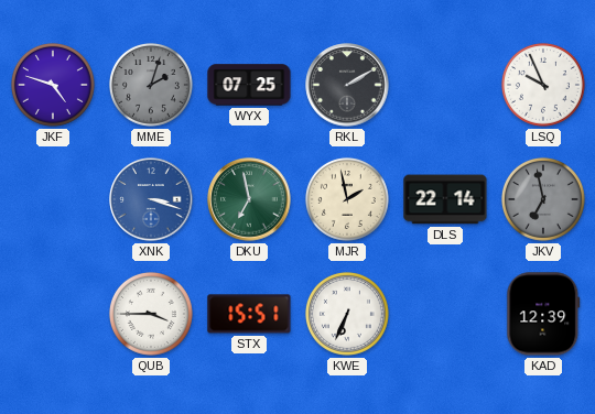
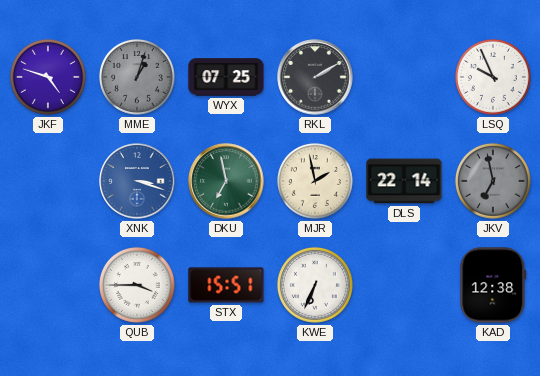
MME: 2:03 -> 1:03
KAD: 12:39 -> 12:38
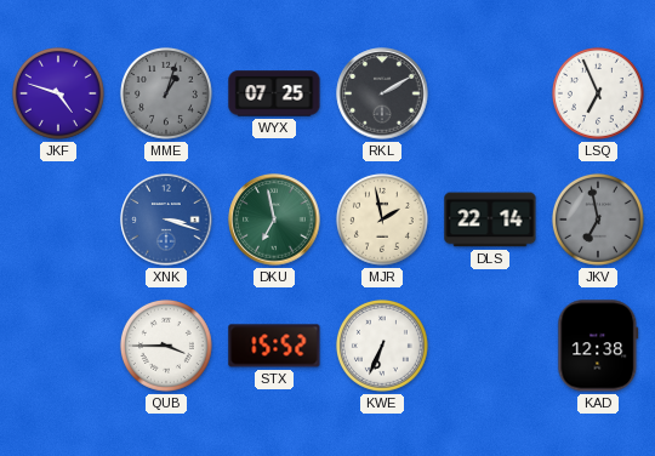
LSQ: 9:56 -> 6:56
STX: 15:51 -> 15:52
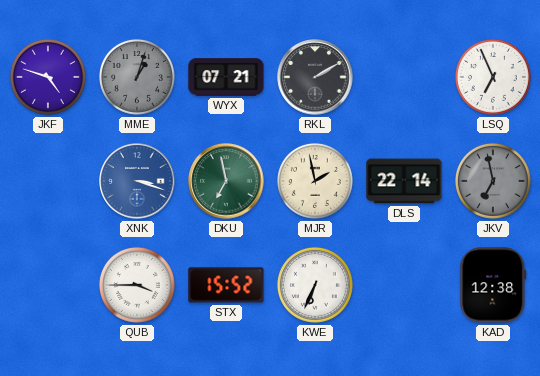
WYX: 07:25 -> 07:21
